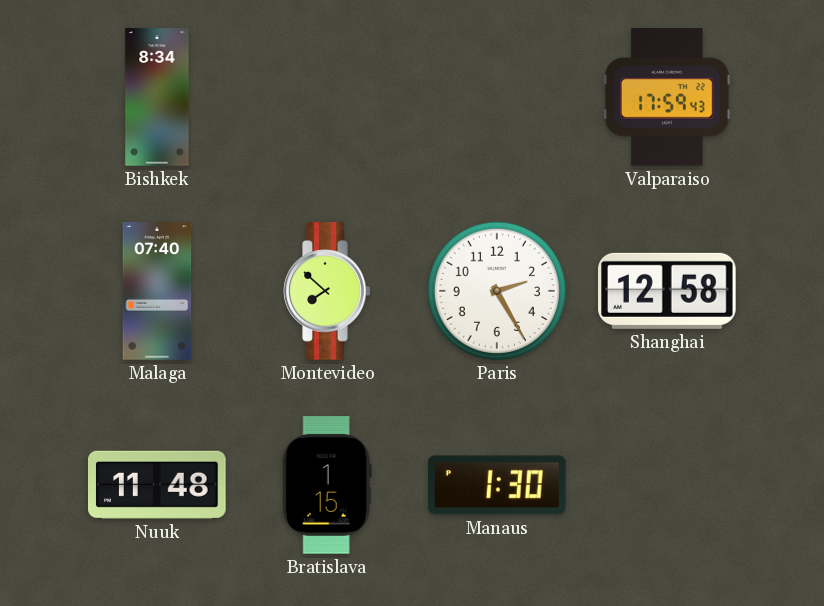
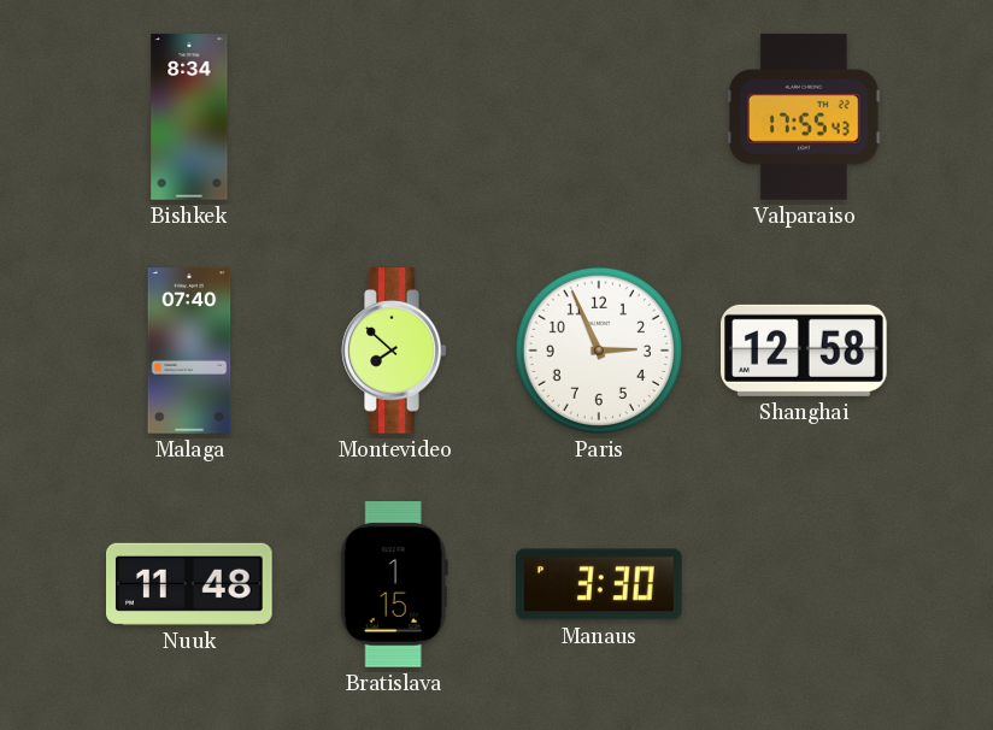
Valparaiso: 17:59 -> 17:55
Paris: 2:25 -> 2:56
Manaus: 1:30 -> 3:30
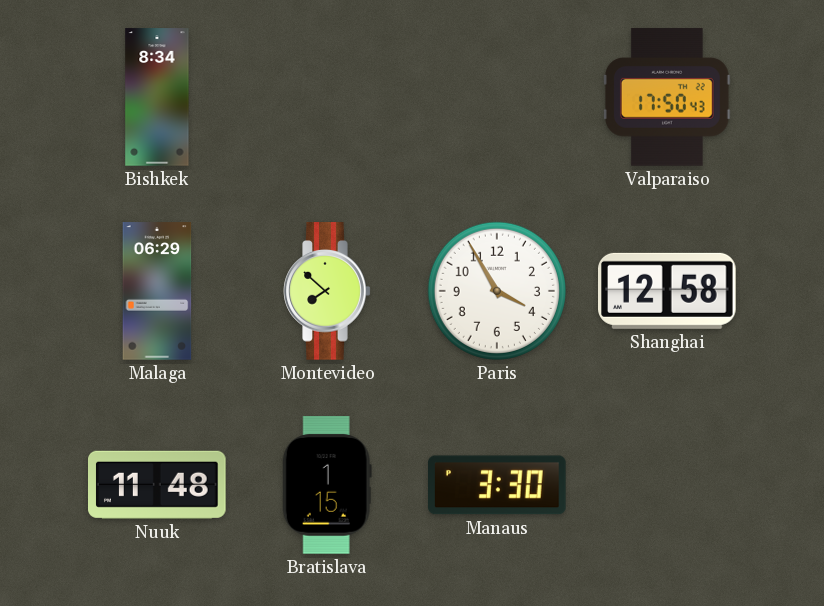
Valparaiso: 17:55 -> 17:50
Malaga: 07:40 -> 06:29
Paris: 2:56 -> 3:55
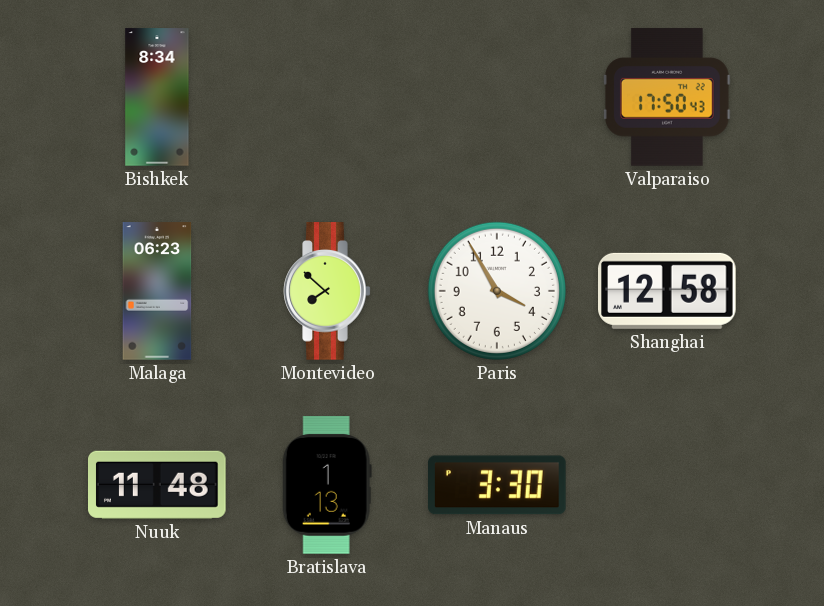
Malaga: 06:29 -> 06:23
Bratislava: 1:15 -> 1:13
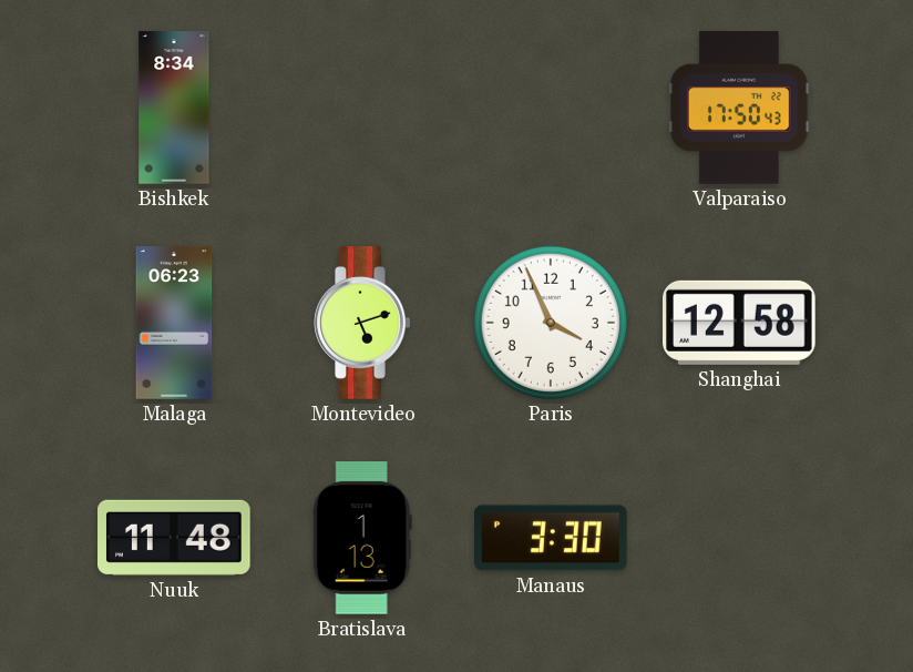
Montevideo: 7:52 -> 5:12
Paris: 3:55 -> 3:56
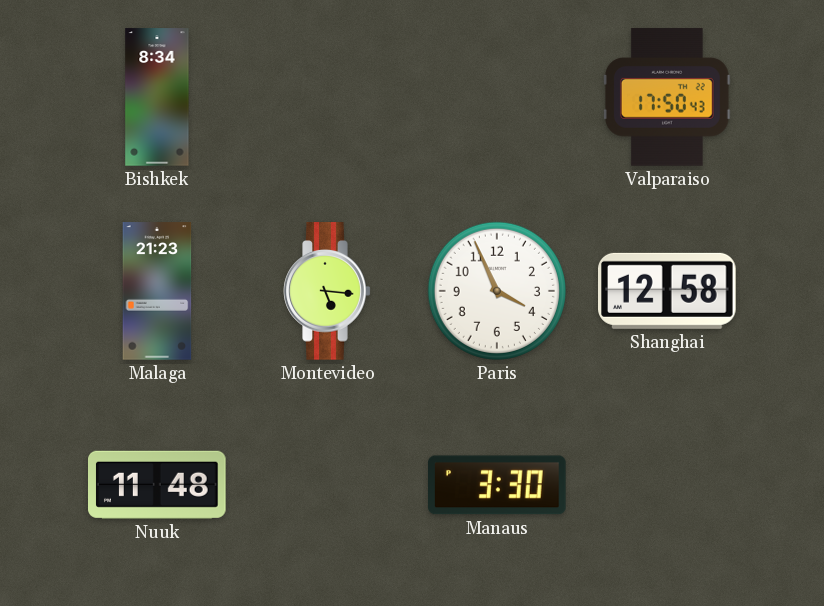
Malaga: 06:23 -> 21:23
Montevideo: 5:12 -> 5:16
Bratislava: 1:13 -> none
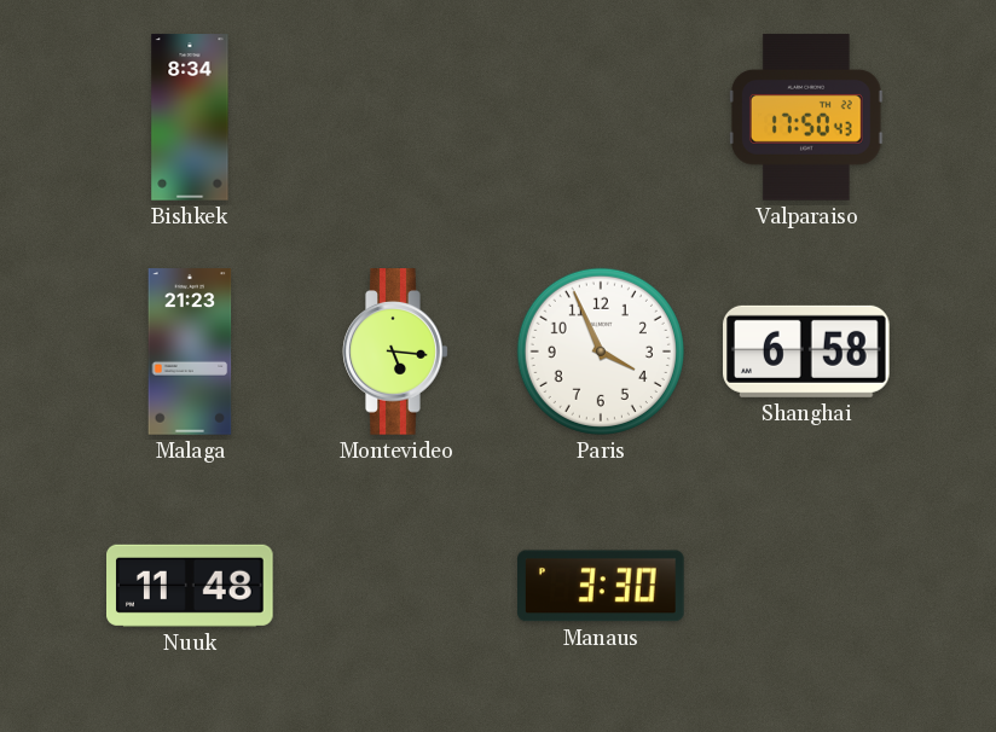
Shanghai: 12:58 -> 6:58
